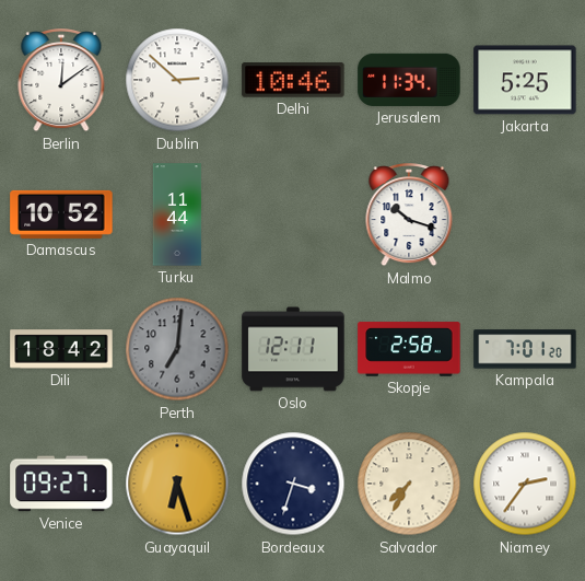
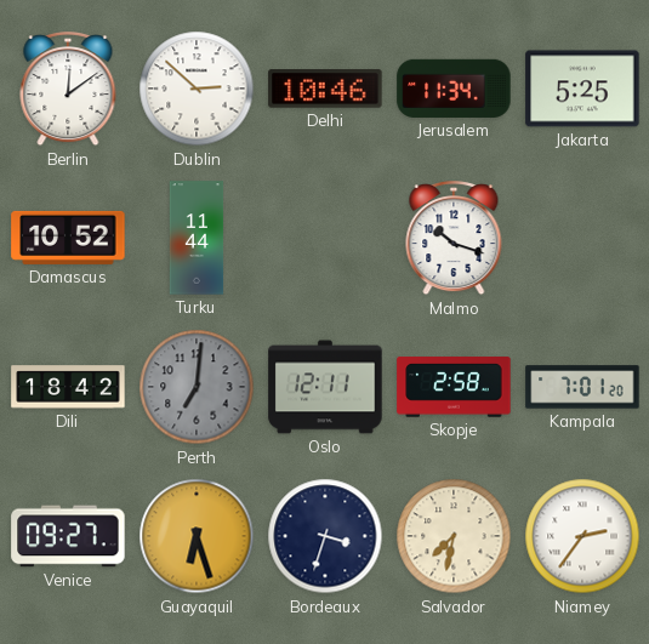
Salvador: 7:35 -> 7:32
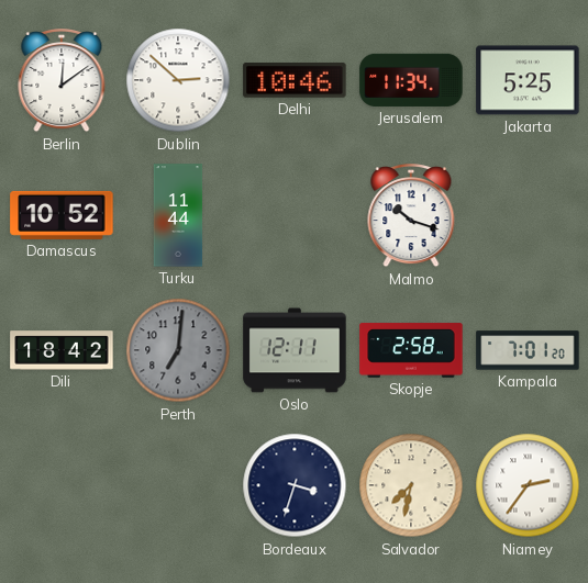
Venice: 09:27 -> none
Guayaquil: 6:27 -> none
